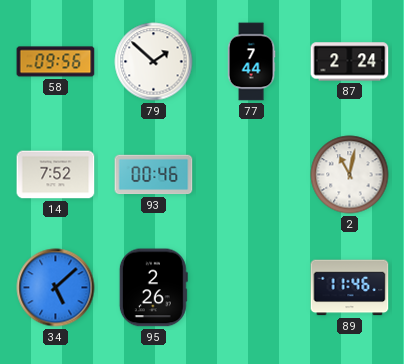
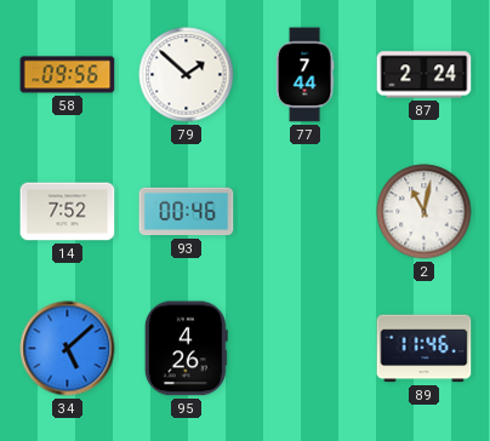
95: 2:26 -> 4:26
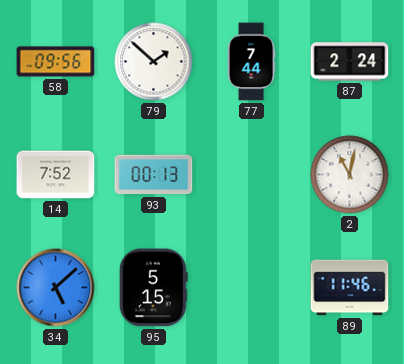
93: 00:46 -> 00:13
95: 4:26 -> 5:15
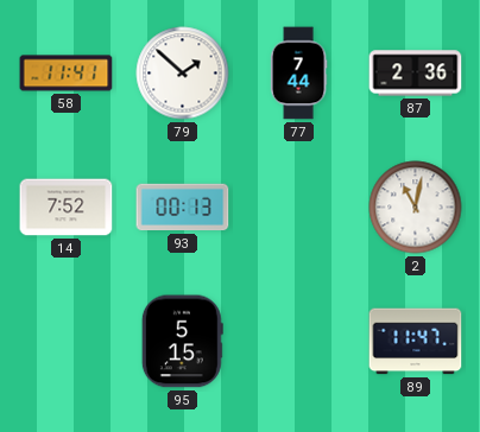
58: 09:56 -> 11:41
87: 2:24 -> 2:36
34: 5:08 -> none
89: 11:46 -> 11:47
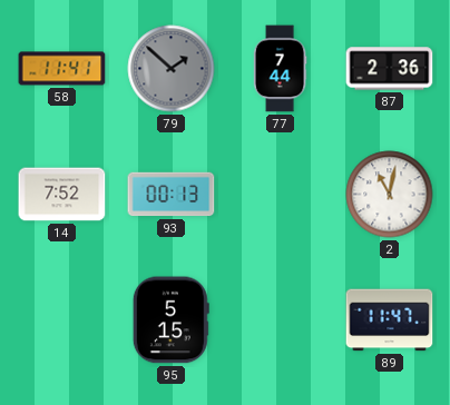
79 dial: white -> grey
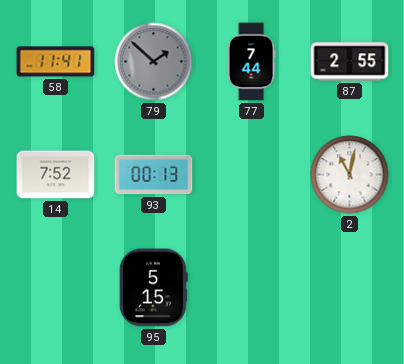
87: 2:36 -> 2:55
89: 11:47 -> none
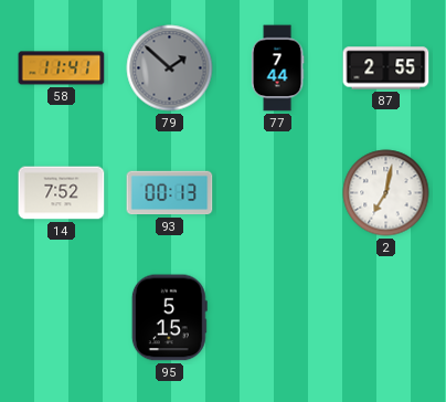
2: 11:02 -> 7:02
